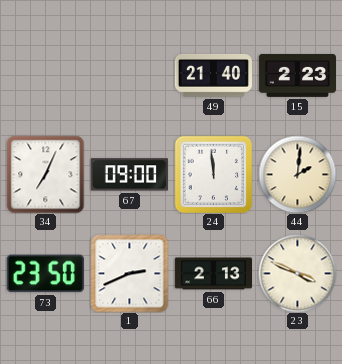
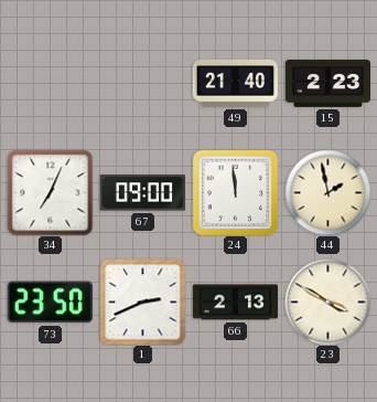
44: 2:01 -> 1:58
23: 3:49 -> 3:50
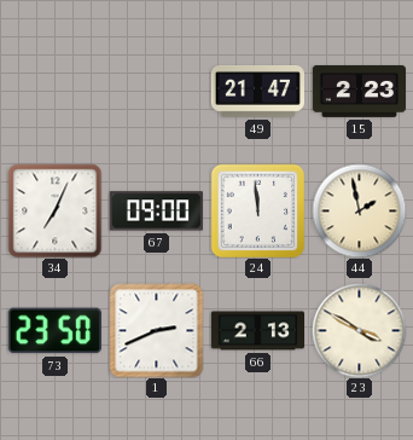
49: 21:40 -> 21:47
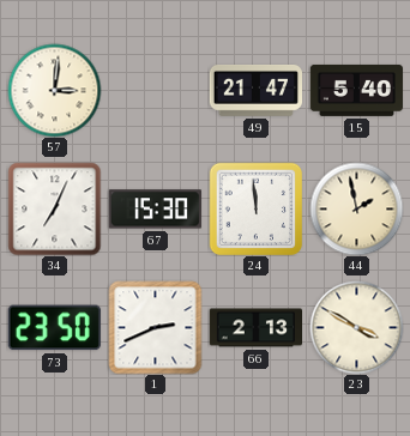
57: none -> 3:01
15: 2:23 -> 5:40
67: 09:00 -> 15:30
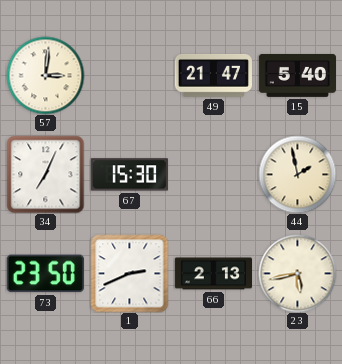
24: 11:59 -> none
23: 3:50 -> 5:43
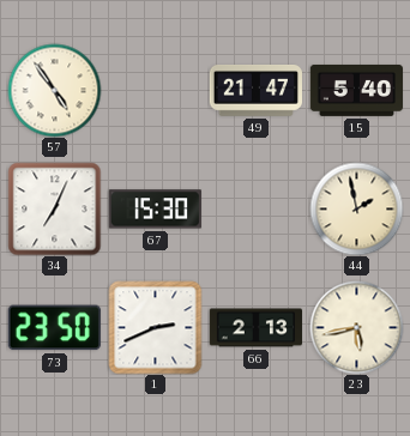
57: 3:01 -> 4:54
